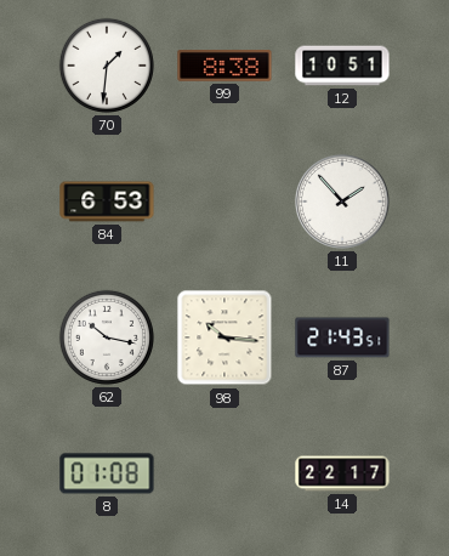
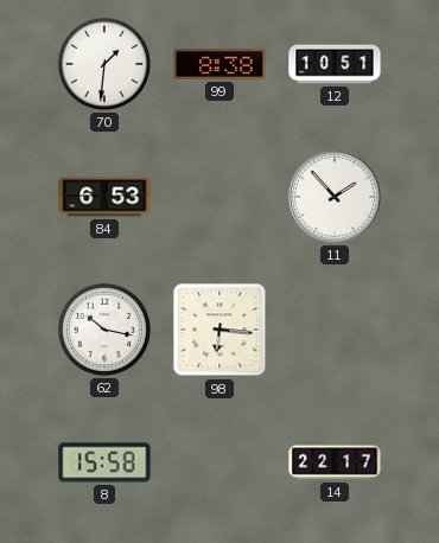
98: 10:16 -> 6:16
87: 21:43 -> none
8: 01:08 -> 15:58
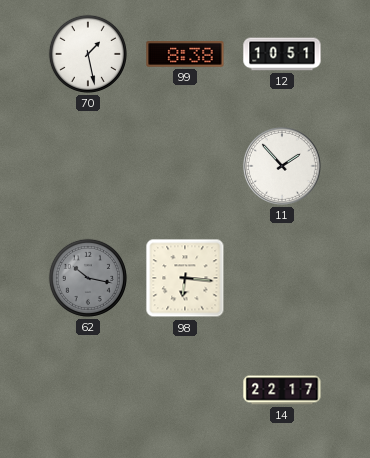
70: 1:31 -> 1:28
84: 6:53 -> none
62 dial: white -> grey
8: 15:58 -> none
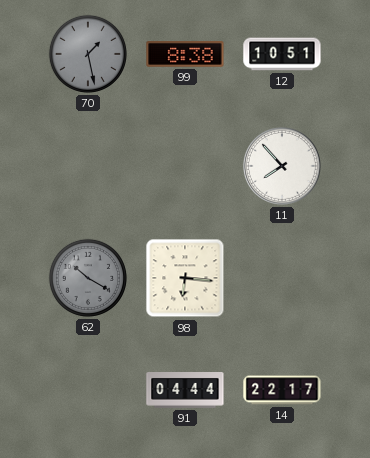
70 dial: white -> grey
11: 1:53 -> 7:53
62: 10:17 -> 10:20
91: none -> 04:44
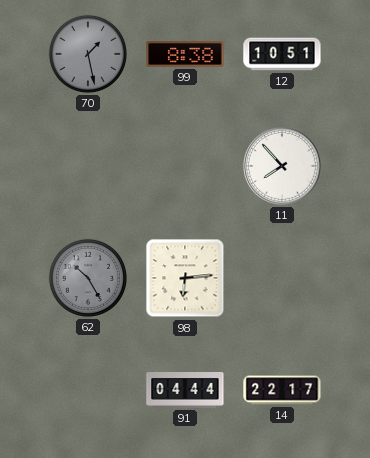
62: 10:20 -> 10:25
98: 6:16 -> 6:14
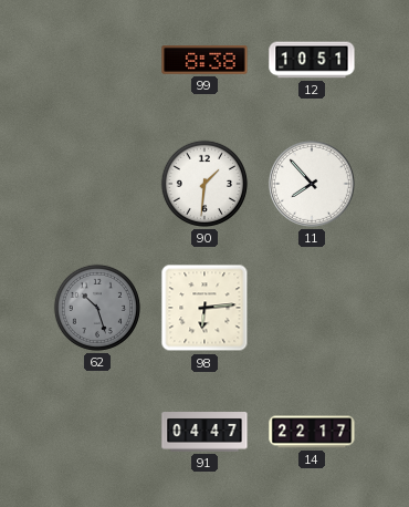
70: 1:28 -> none
90: none -> 1:31
62: 10:25 -> 10:27
91: 04:44 -> 04:47
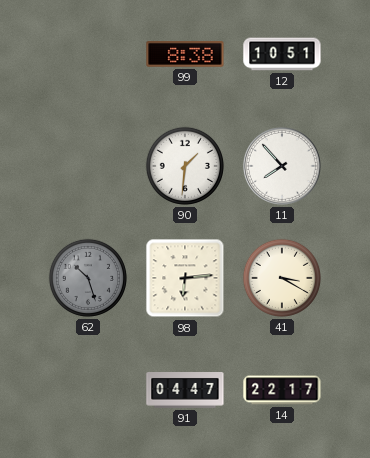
41: none -> 3:20
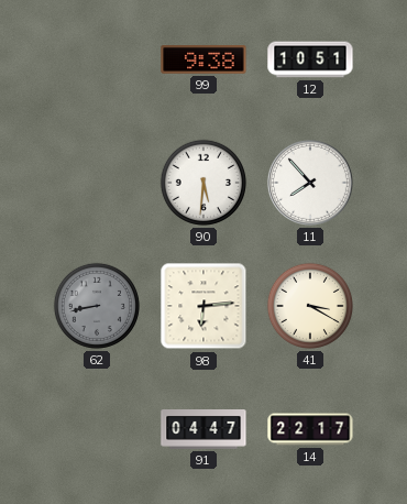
99: 8:38 -> 9:38
90: 1:31 -> 5:31
62: 10:27 -> 8:43
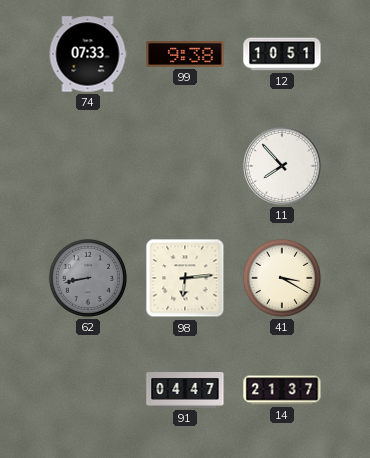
74: none -> 07:33
90: 5:31 -> none
14: 22:17 -> 21:37
